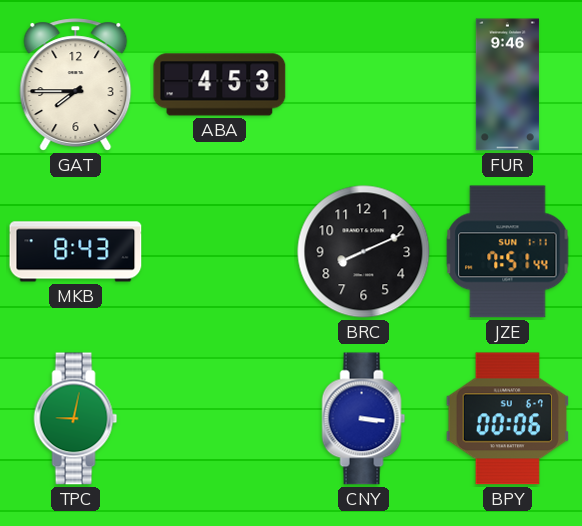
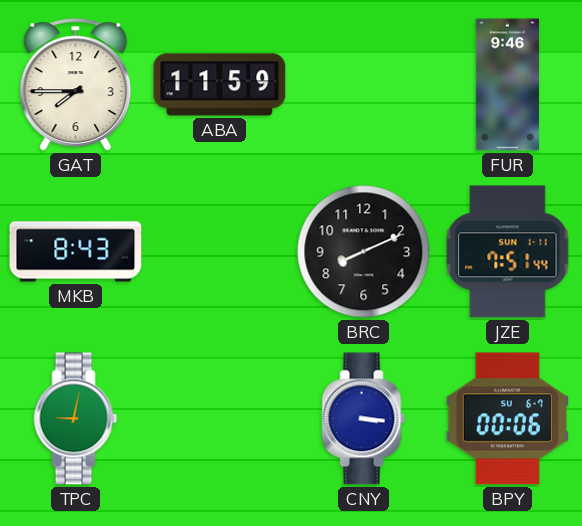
ABA: 4:53 -> 11:59
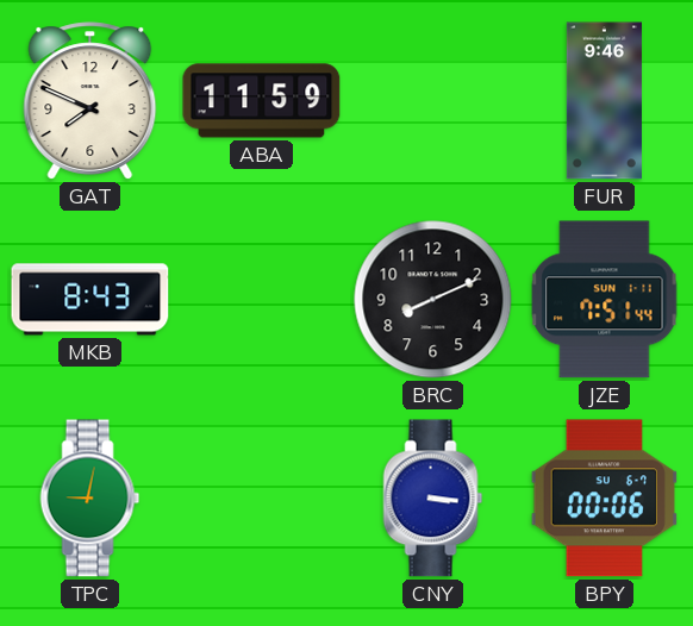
GAT: 7:45 -> 7:49
